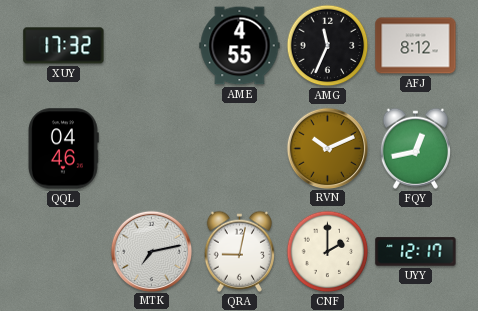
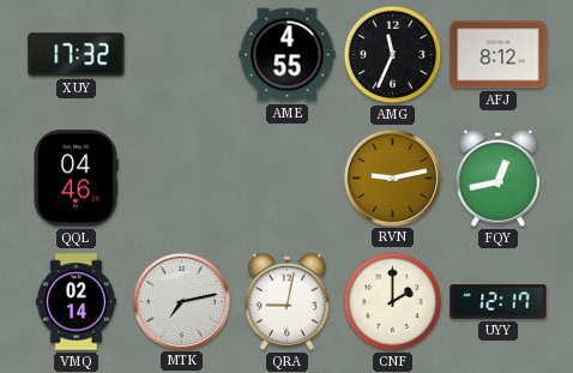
RVN: 10:11 -> 9:13
VMQ: none -> 02:14
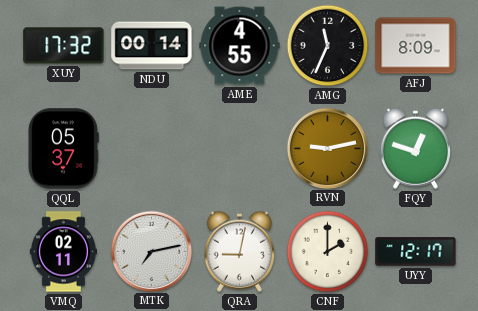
NDU: none -> 00:14
AFJ: 8:12 -> 8:09
QQL: 04:46 -> 05:37
FQY: 12:43 -> 12:48
VMQ: 02:14 -> 02:11
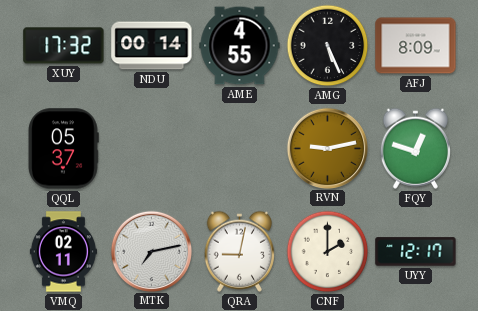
AMG: 11:34 -> 5:26
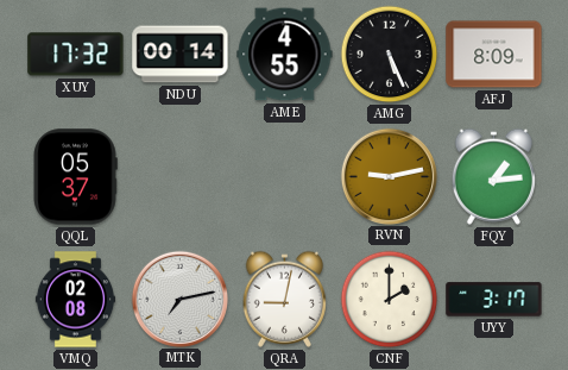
FQY: 12:48 -> 1:14
VMQ: 02:11 -> 02:08
UYY: 12:17 -> 3:17
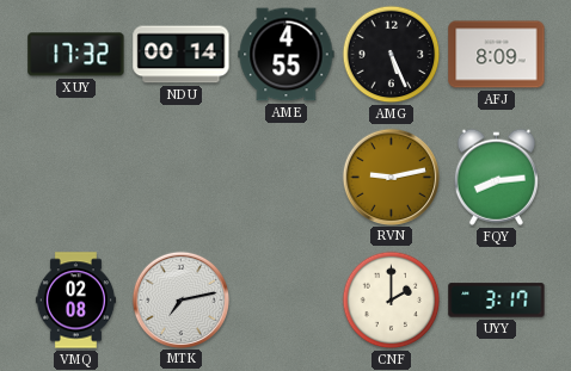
QQL: 05:37 -> none
FQY: 1:14 -> 8:14
QRA: 9:02 -> none
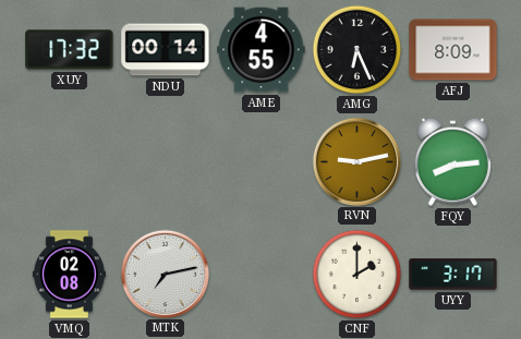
AMG: 5:26 -> 6:26
